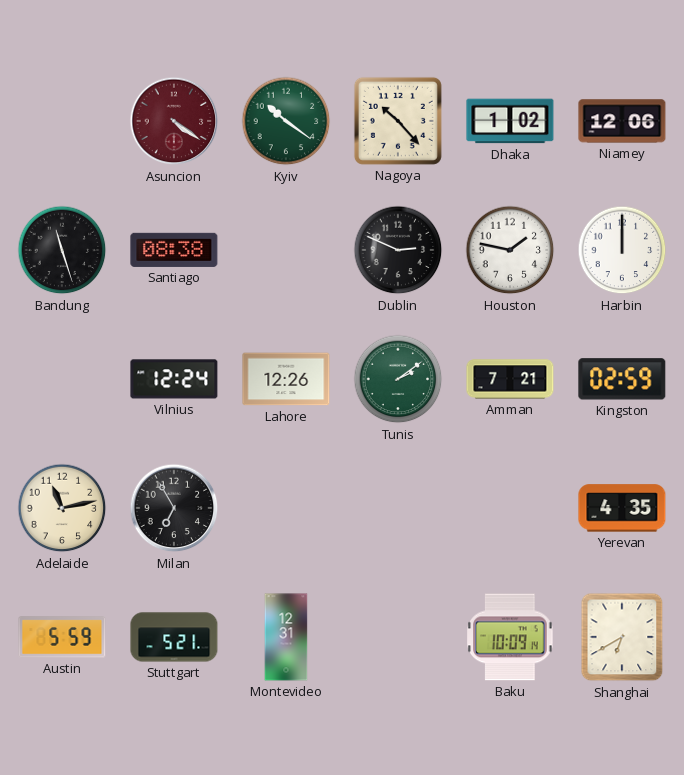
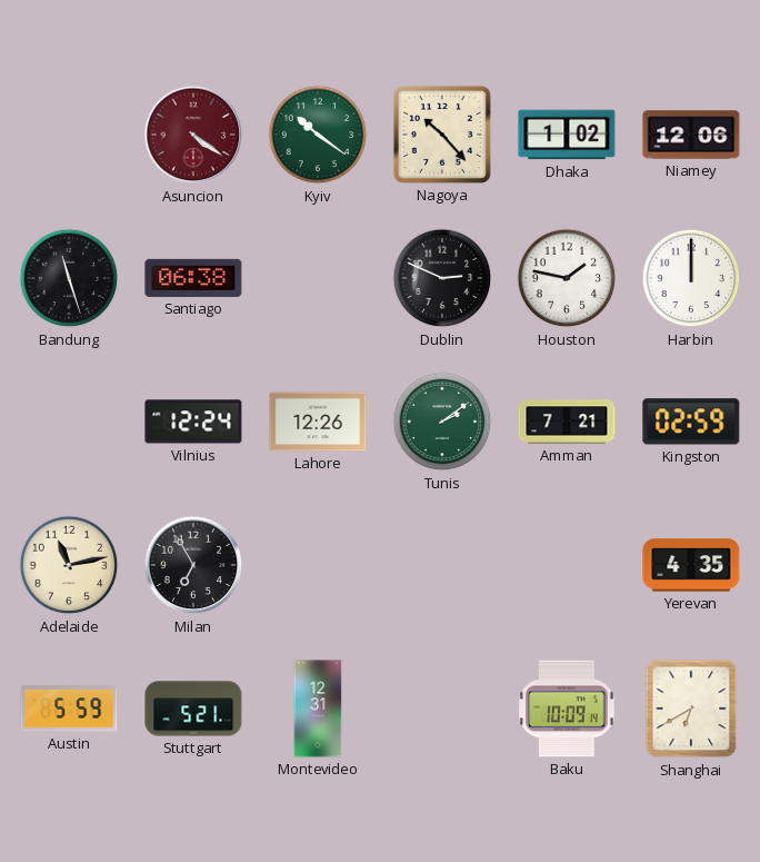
Santiago: 08:38 -> 06:38
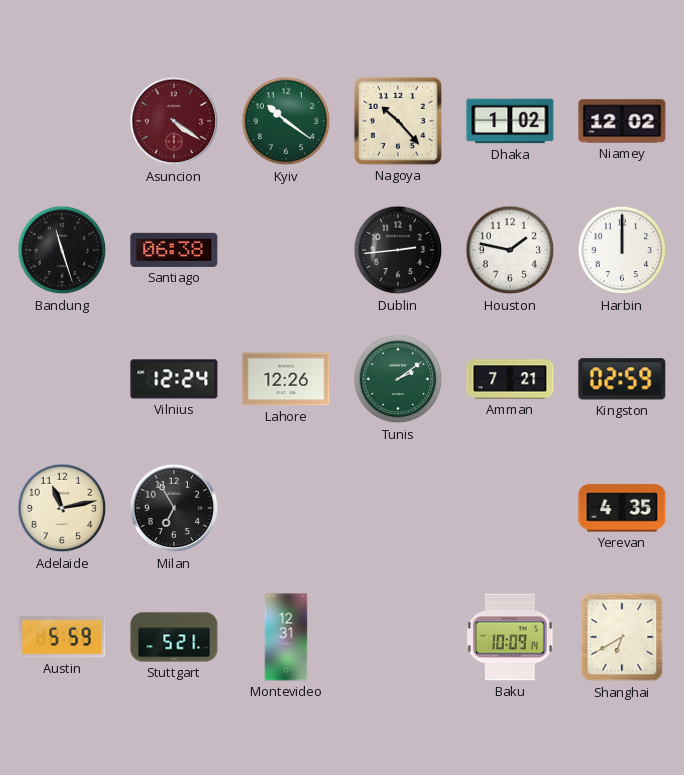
Niamey: 12:06 -> 12:02
Dublin: 2:49 -> 2:44
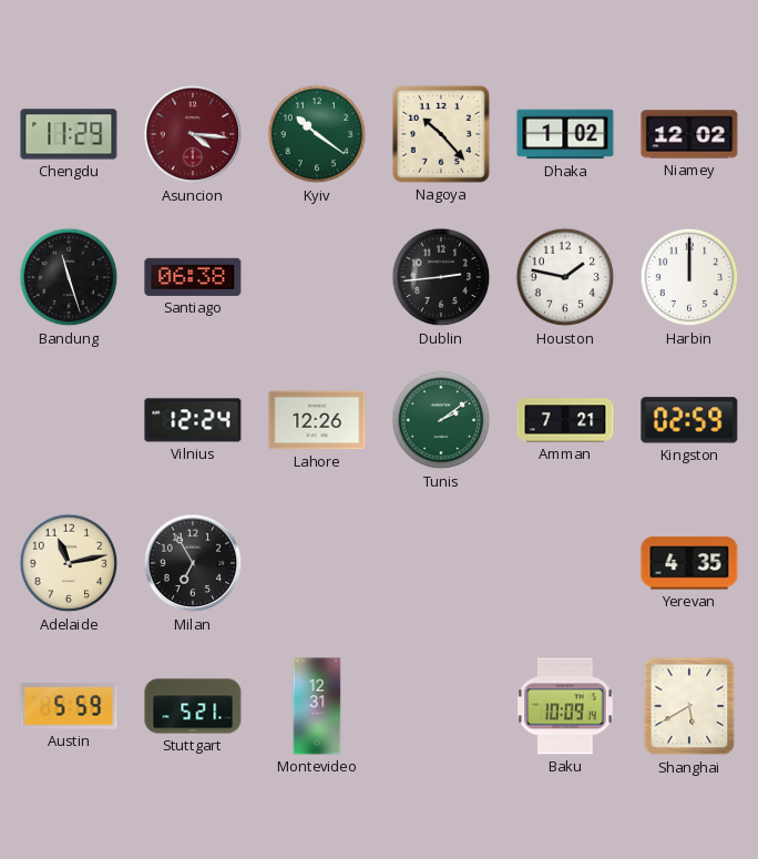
Chengdu: none -> 11:29
Asuncion: 4:21 -> 4:16
Shanghai: 6:40 -> 5:40
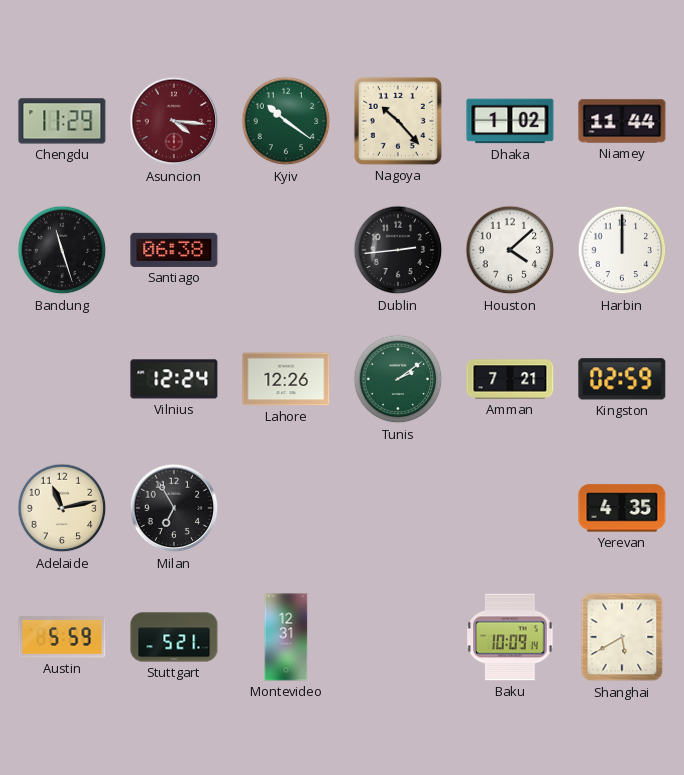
Niamey: 12:02 -> 11:44
Houston: 1:47 -> 4:08
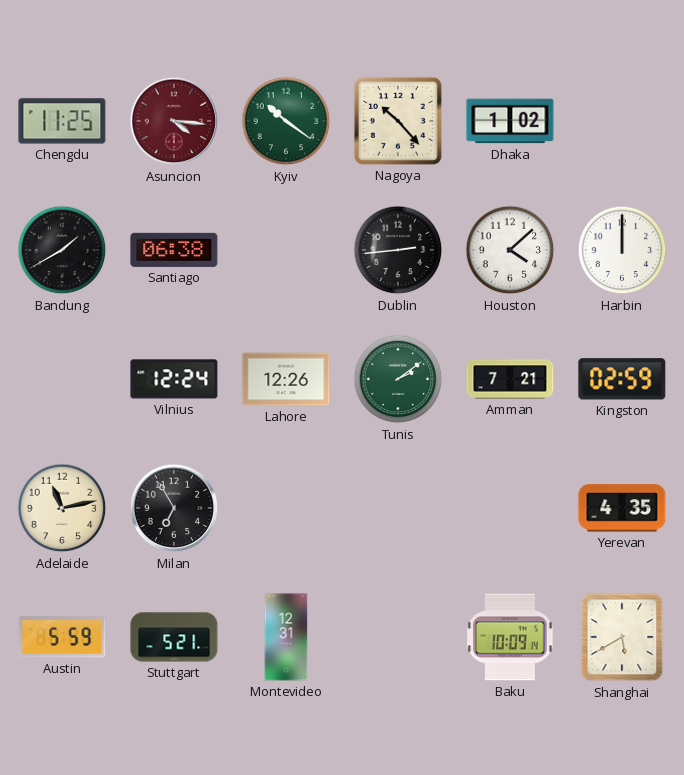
Chengdu: 11:29 -> 11:25
Niamey: 11:44 -> none
Bandung: 11:27 -> 1:40
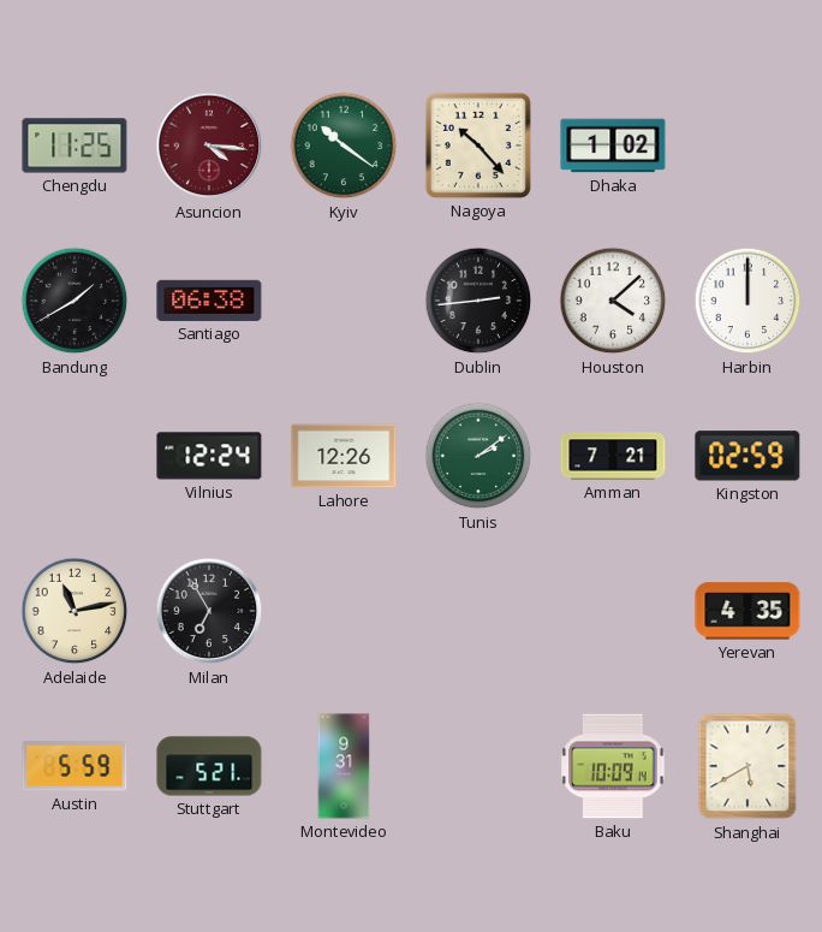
Montevideo: 12:31 -> 9:31
